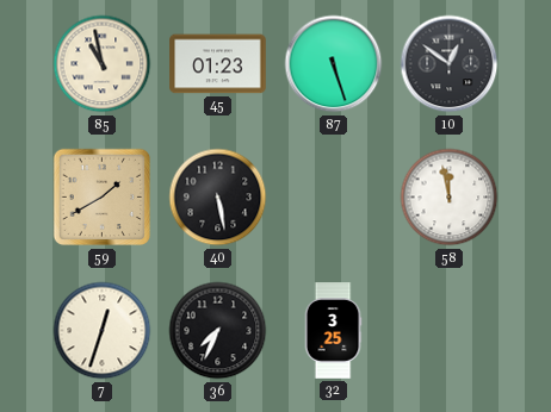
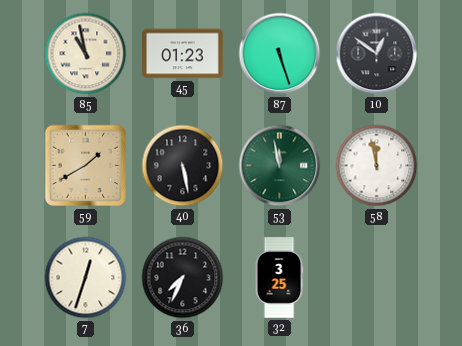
53: none -> 11:58
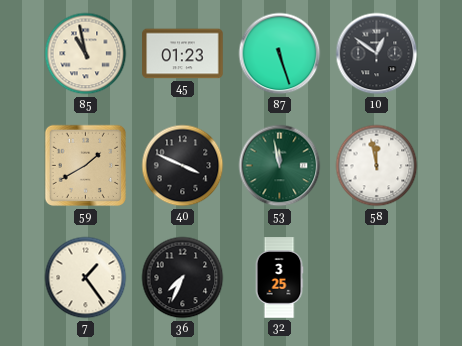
40: 5:28 -> 3:49
7: 12:33 -> 1:24
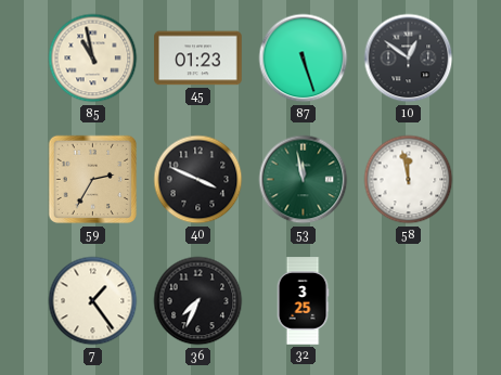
59: 1:40 -> 2:35
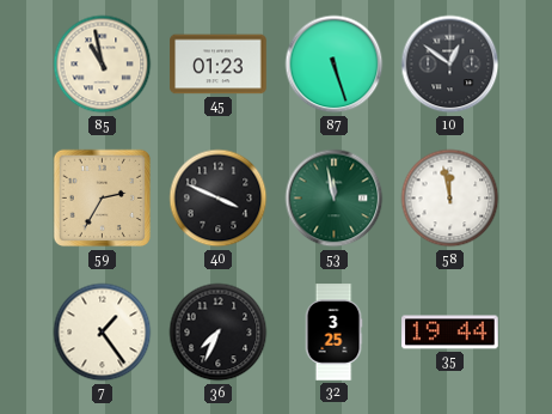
35: none -> 19:44
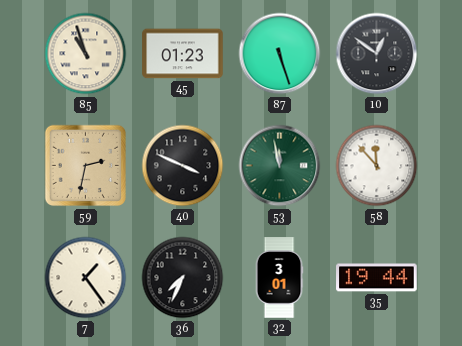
85: 10:58 -> 10:57
59: 2:35 -> 2:32
58: 11:58 -> 11:53
32: 3:25 -> 3:01
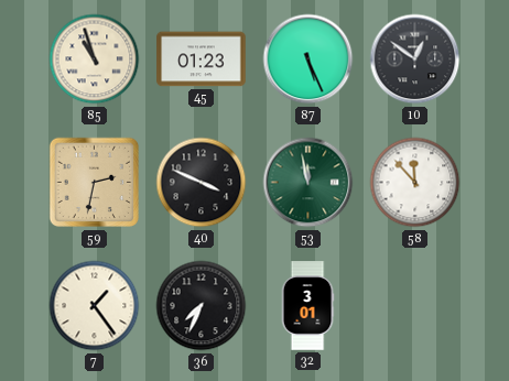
87: 5:27 -> 5:26
35: 19:44 -> none
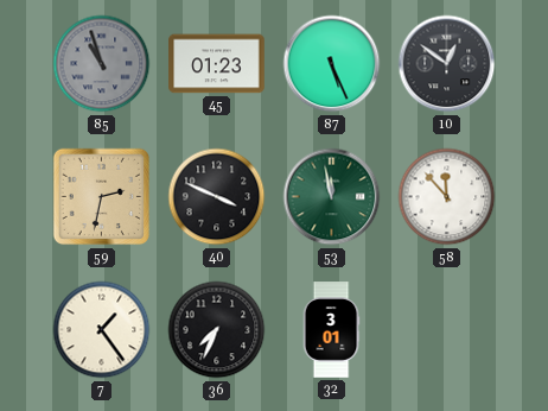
85 dial: cream -> grey
